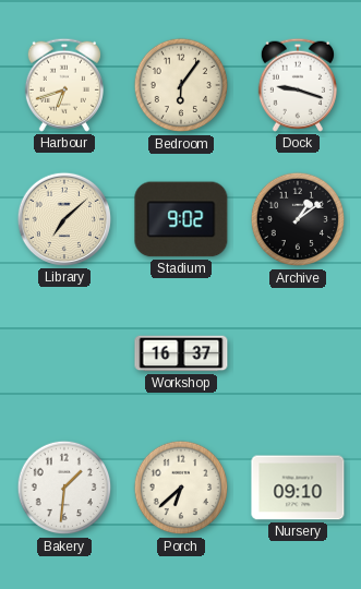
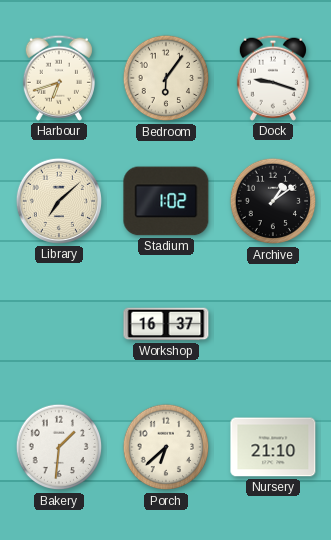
Stadium: 9:02 -> 1:02
Nursery: 09:10 -> 21:10
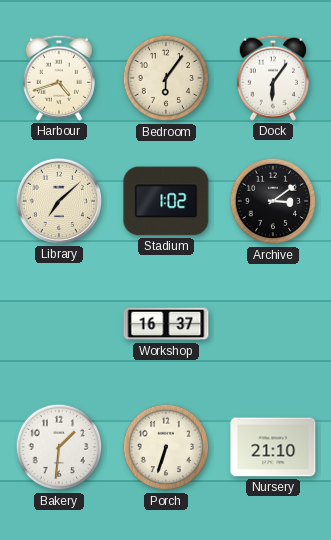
Harbour: 6:42 -> 4:42
Dock: 9:18 -> 6:06
Archive: 1:09 -> 3:09
Porch: 6:38 -> 6:33
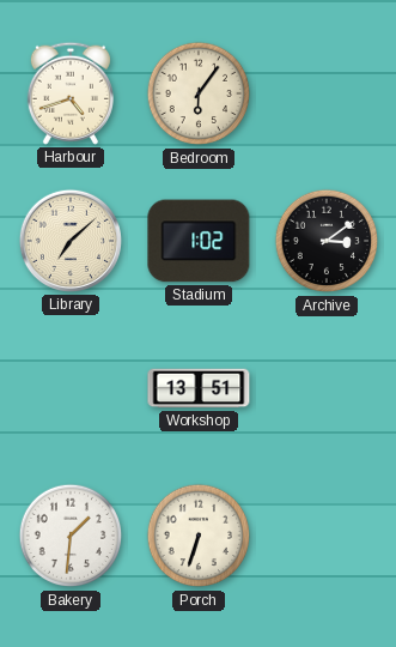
Dock: 6:06 -> none
Workshop: 16:37 -> 13:51
Nursery: 21:10 -> none
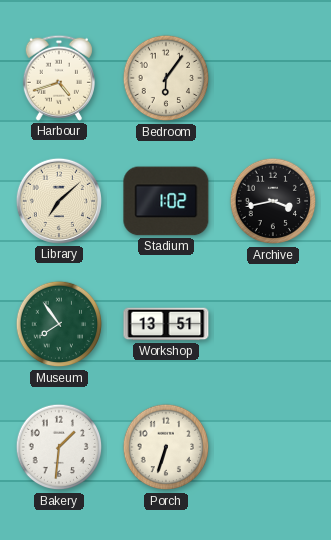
Archive: 3:09 -> 3:43
Museum: none -> 7:54
